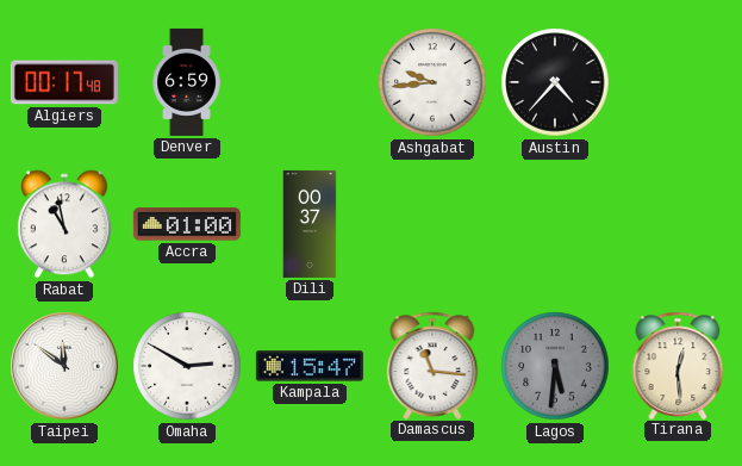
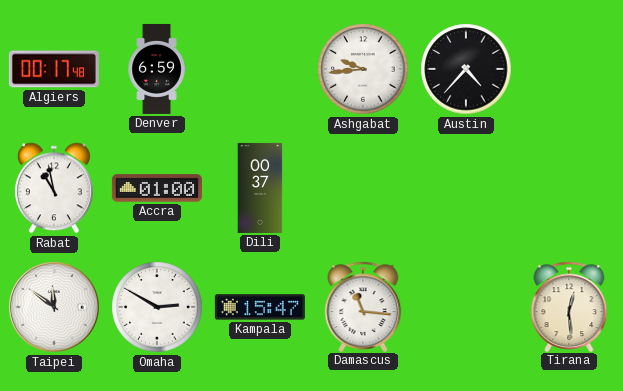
Lagos: 5:31 -> none
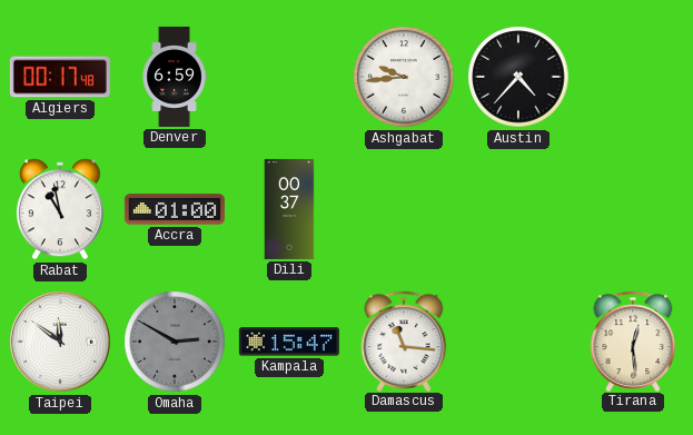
Omaha dial: white -> grey
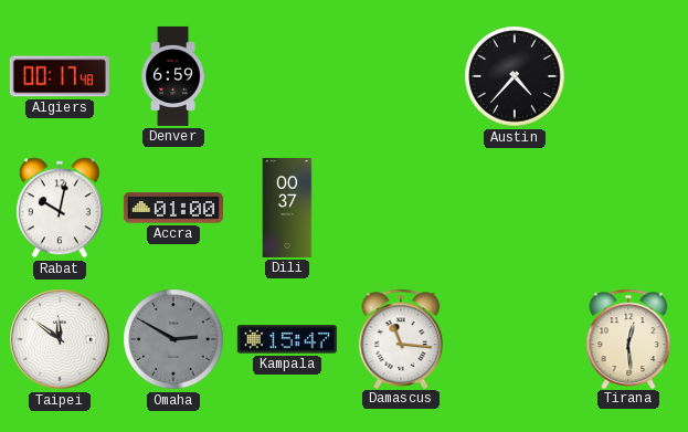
Ashgabat: 9:44 -> none
Rabat: 10:58 -> 10:02
